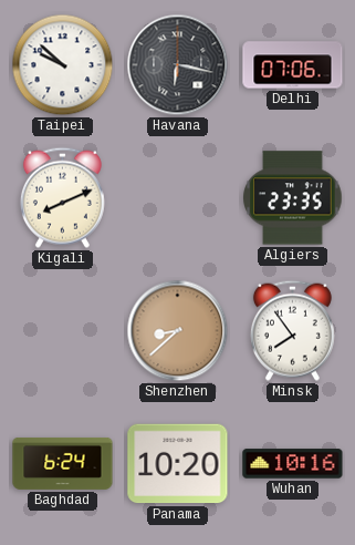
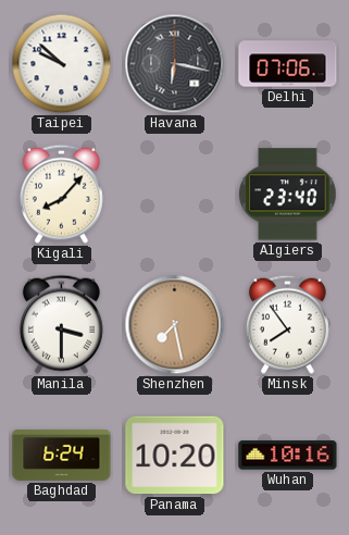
Kigali: 8:11 -> 8:07
Algiers: 23:35 -> 23:40
Manila: none -> 3:30
Shenzhen: 8:38 -> 7:28
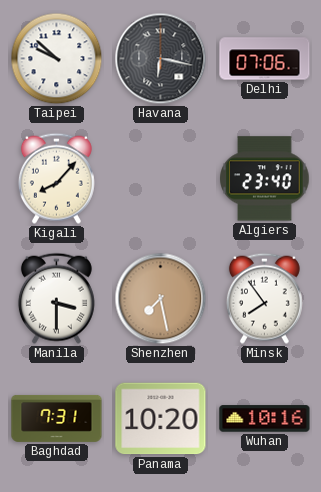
Baghdad: 6:24 -> 7:31
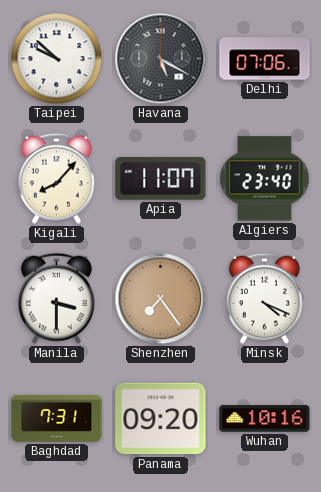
Havana: 6:17 -> 5:20
Apia: none -> 11:07
Shenzhen: 7:28 -> 7:24
Minsk: 7:54 -> 4:19
Panama: 10:20 -> 09:20
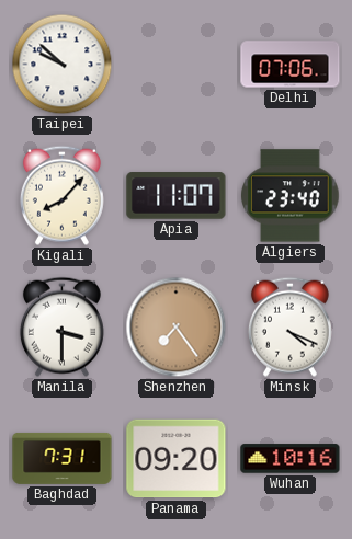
Havana: 5:20 -> none
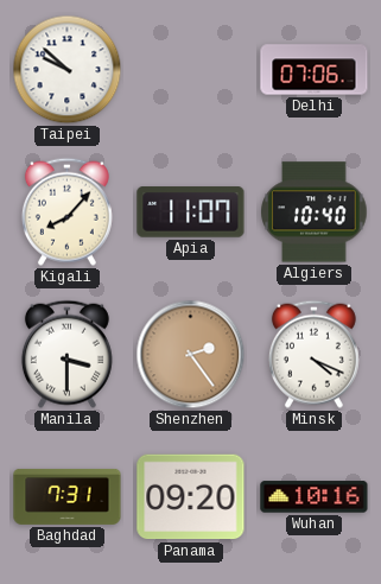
Algiers: 23:40 -> 10:40
Shenzhen: 7:24 -> 2:24
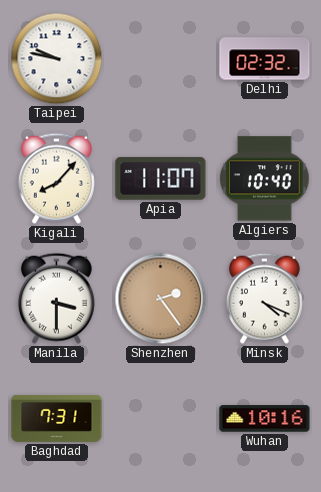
Taipei: 9:52 -> 9:47
Delhi: 07:06 -> 02:32
Panama: 09:20 -> none
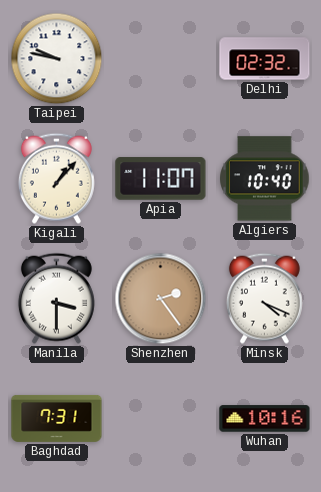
Kigali: 8:07 -> 1:07
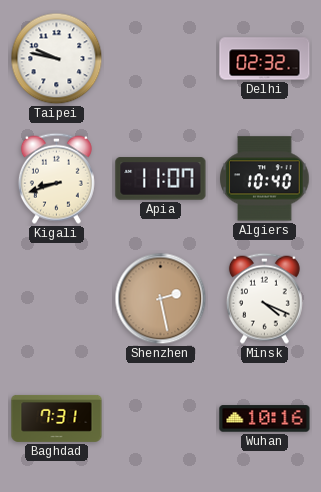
Kigali: 1:07 -> 8:42
Manila: 3:30 -> none
Shenzhen: 2:24 -> 2:28
